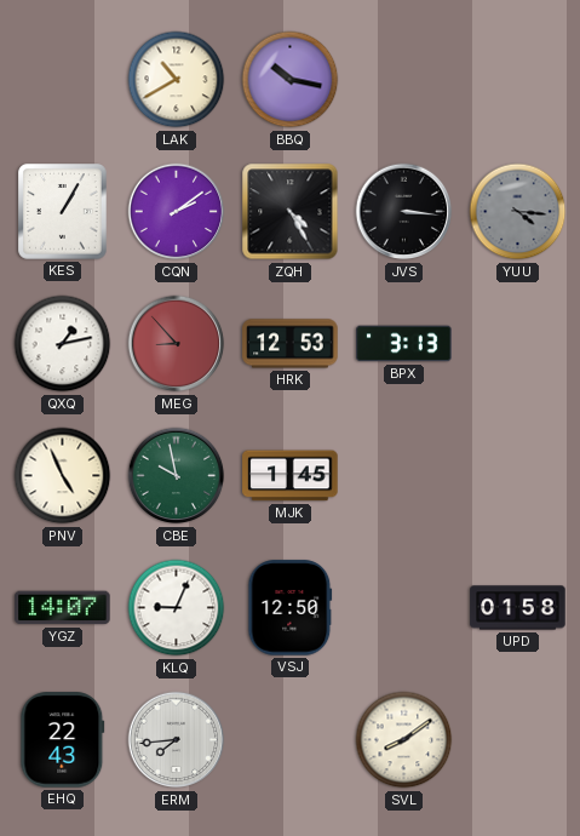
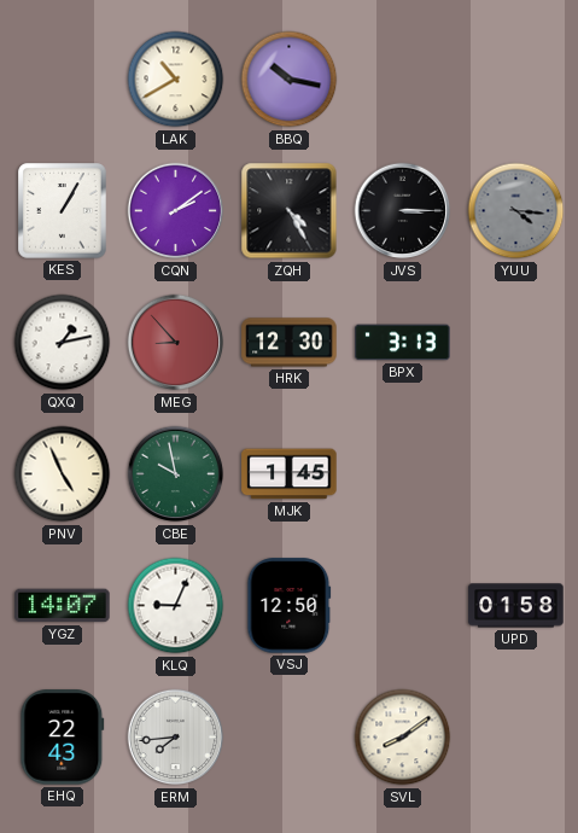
JVS: 3:16 -> 3:15
HRK: 12:53 -> 12:30
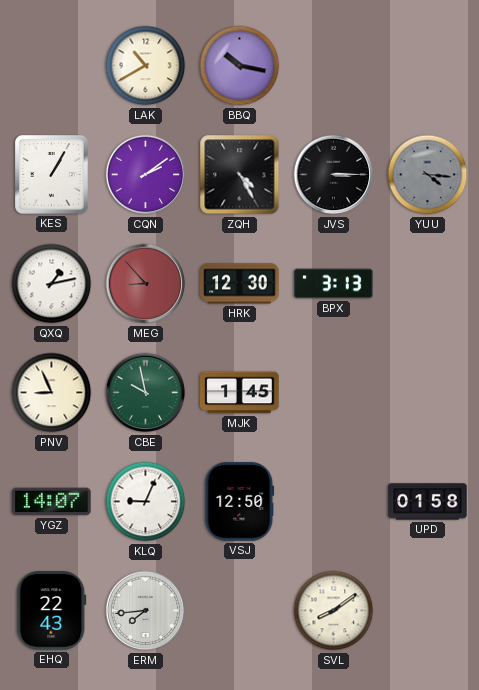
PNV: 4:56 -> 8:56
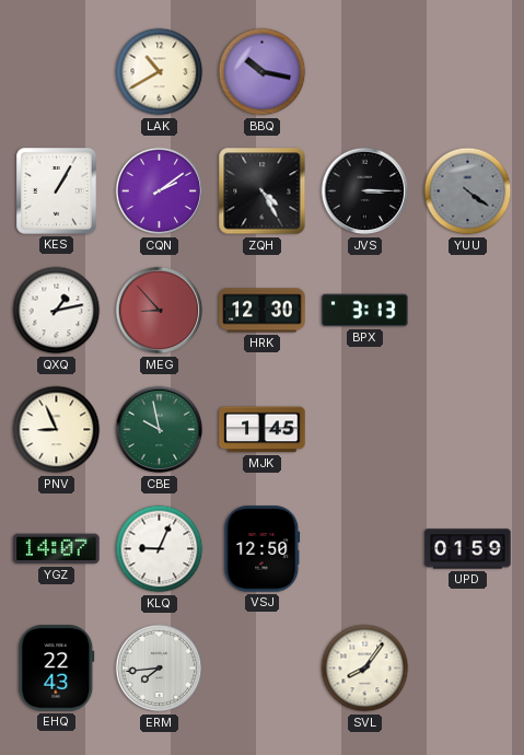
YUU: 4:16 -> 4:21
UPD: 01:58 -> 01:59
SVL: 8:09 -> 8:06
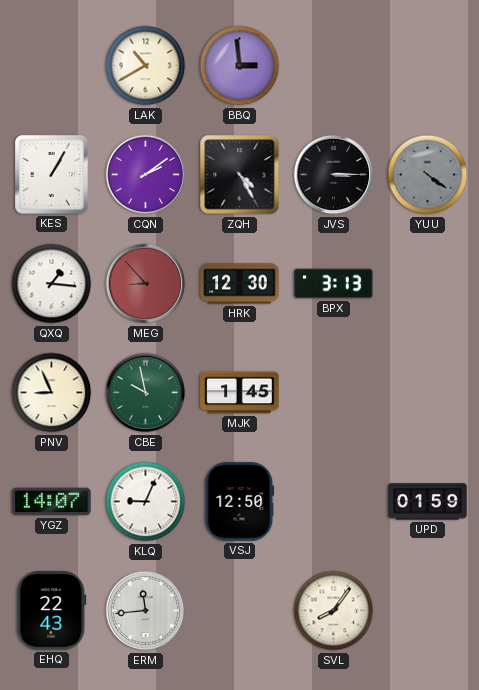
BBQ: 10:17 -> 2:59
QXQ: 1:13 -> 1:16
ERM: 7:44 -> 11:44
